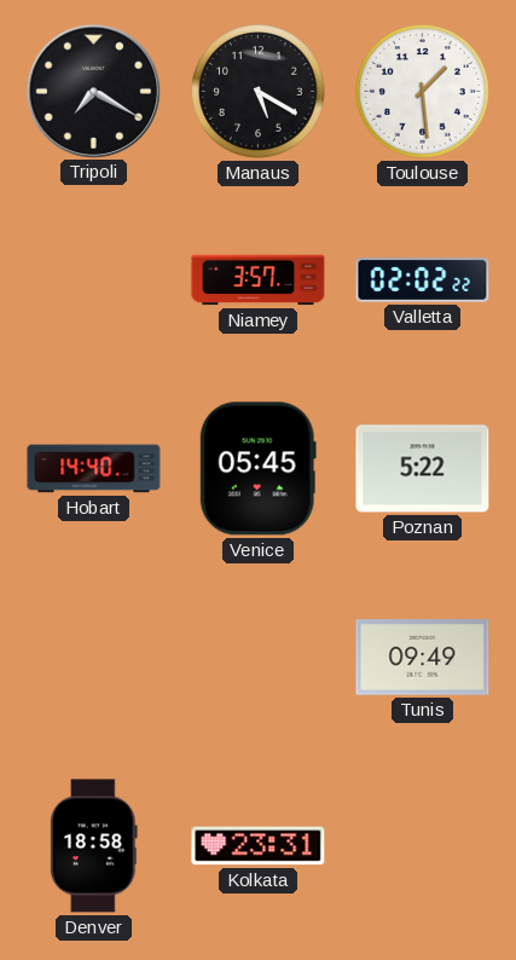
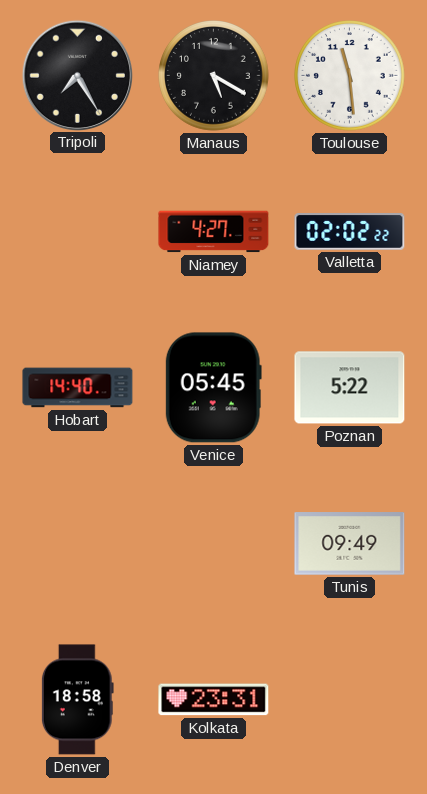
Tripoli: 7:20 -> 7:25
Toulouse: 1:29 -> 11:29
Niamey: 3:57 -> 4:27
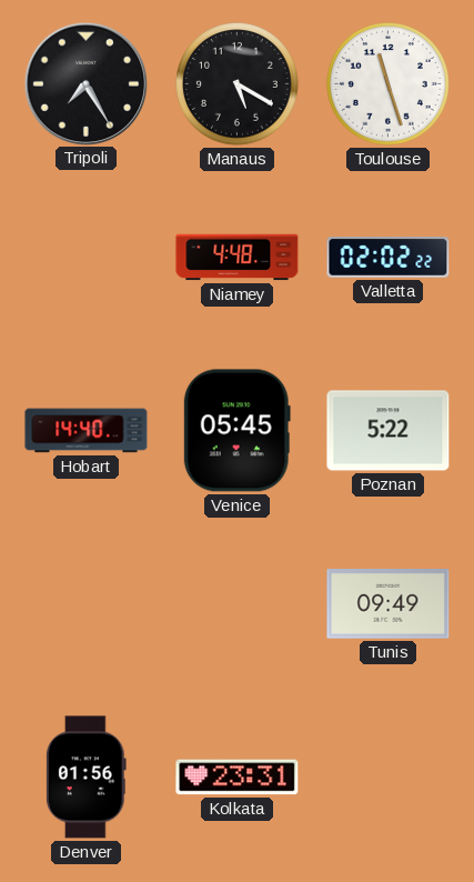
Toulouse: 11:29 -> 11:27
Niamey: 4:27 -> 4:48
Denver: 18:58 -> 01:56
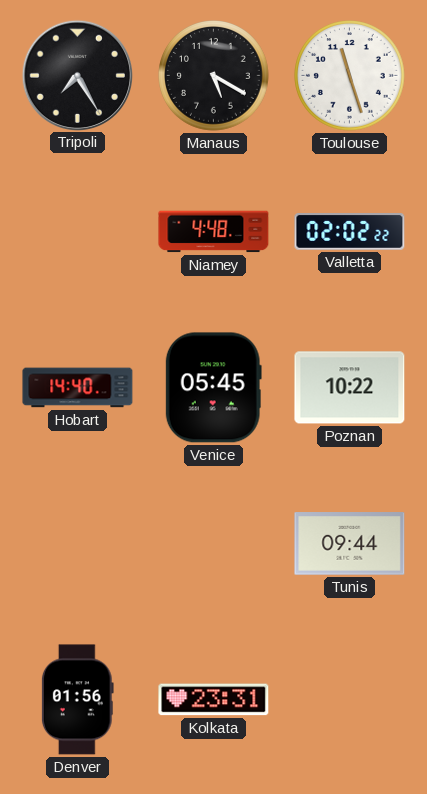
Poznan: 5:22 -> 10:22
Tunis: 09:49 -> 09:44
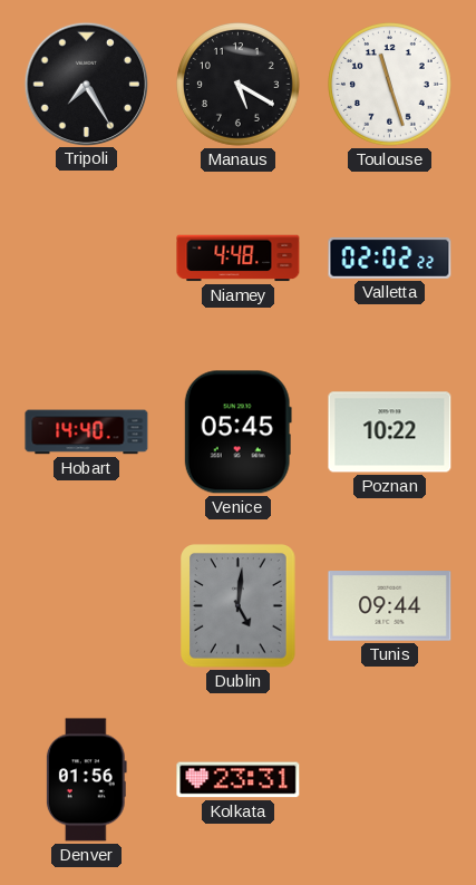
Dublin: none -> 5:01
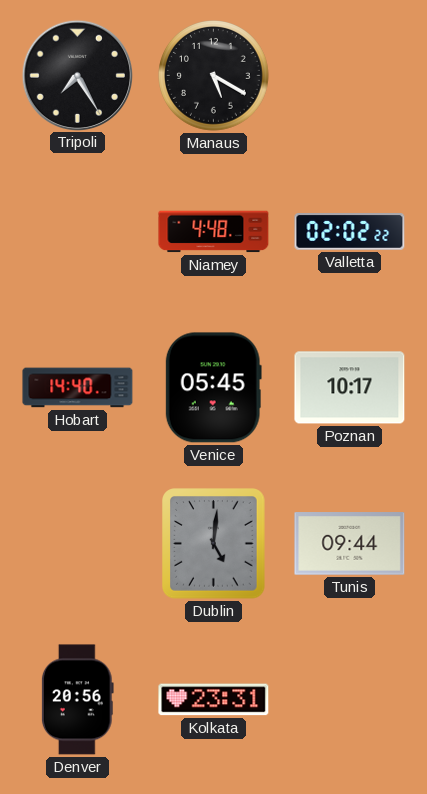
Toulouse: 11:27 -> none
Poznan: 10:22 -> 10:17
Denver: 01:56 -> 20:56
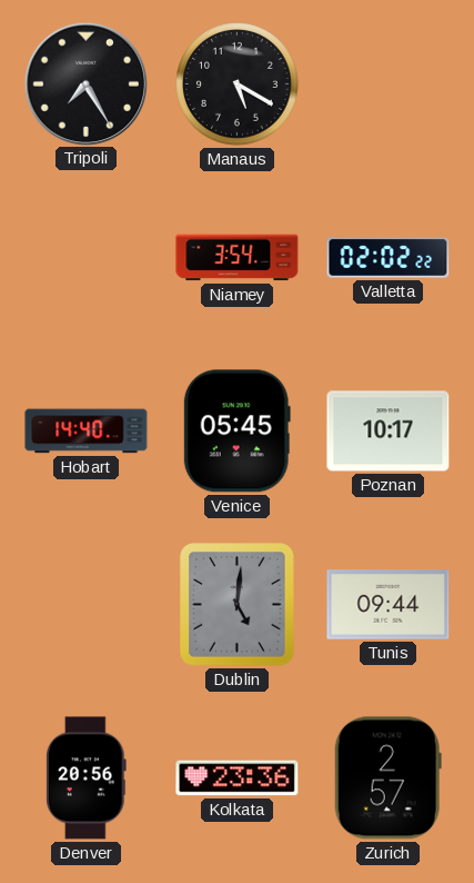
Niamey: 4:48 -> 3:54
Kolkata: 23:31 -> 23:36
Zurich: none -> 2:57
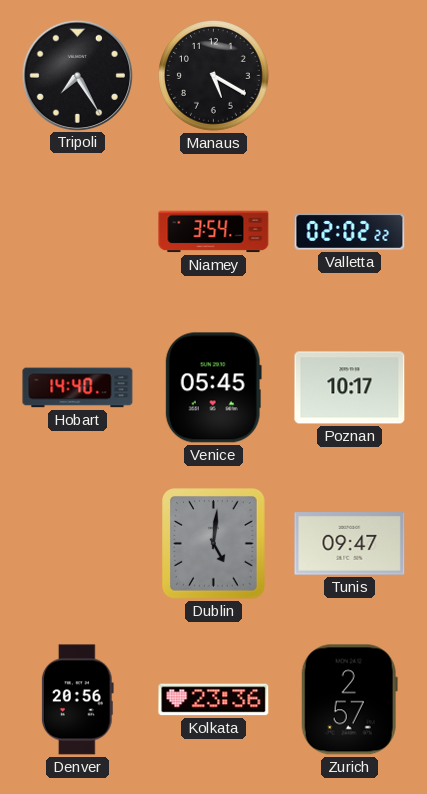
Tunis: 09:44 -> 09:47
